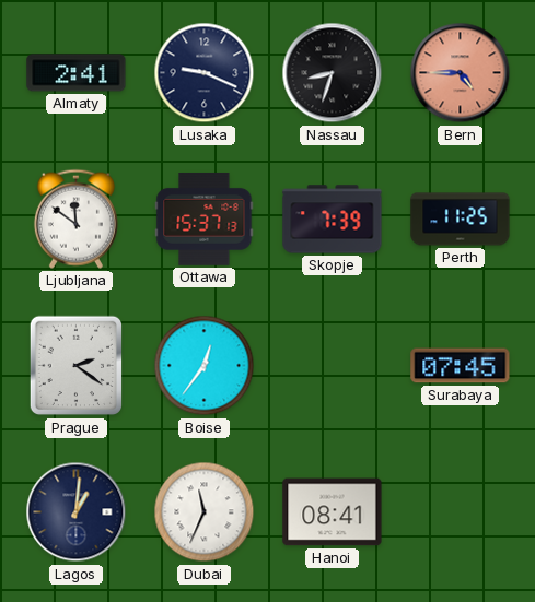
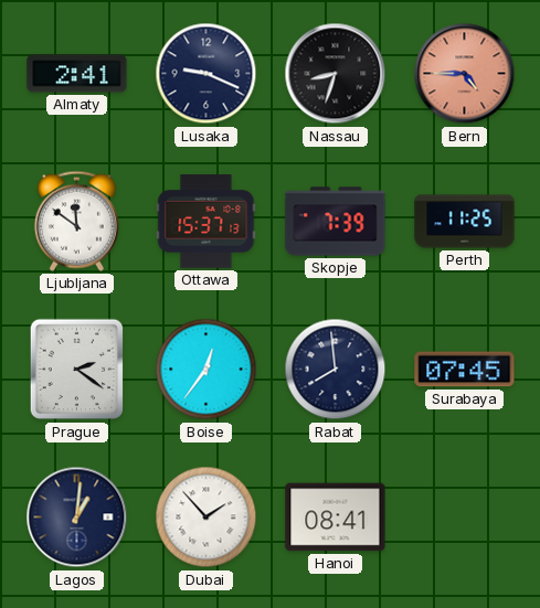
Rabat: none -> 7:59
Dubai: 11:34 -> 1:53
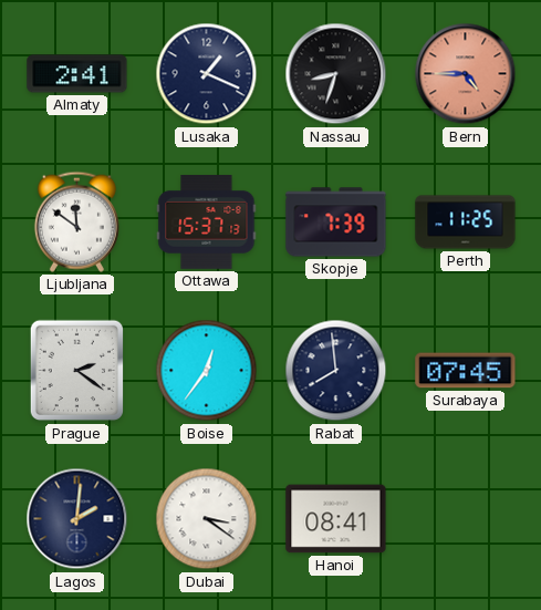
Lusaka: 9:19 -> 1:19
Lagos: 1:01 -> 2:01
Dubai: 1:53 -> 3:21
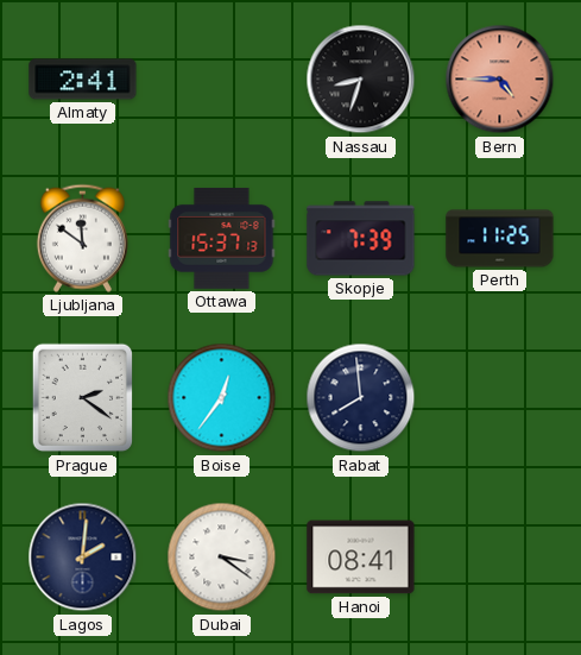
Lusaka: 1:19 -> none
Surabaya: 07:45 -> none
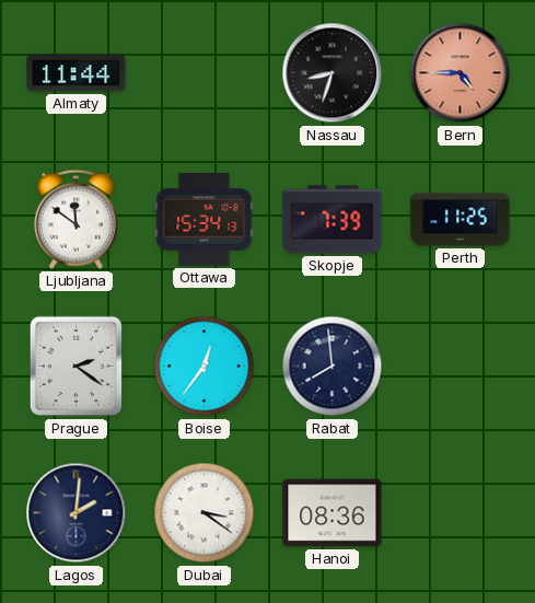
Almaty: 2:41 -> 11:44
Ottawa: 15:37 -> 15:34
Hanoi: 08:41 -> 08:36
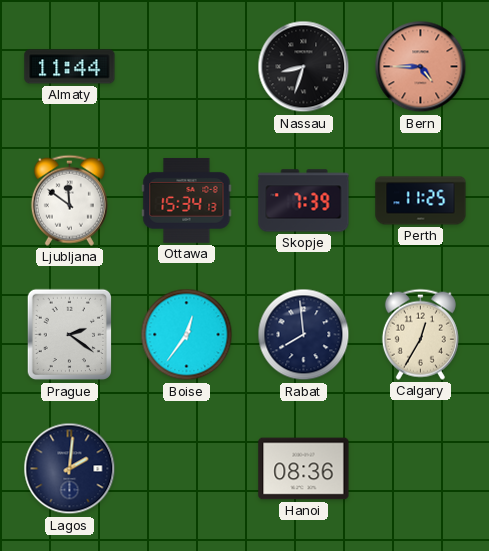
Calgary: none -> 12:35
Dubai: 3:21 -> none
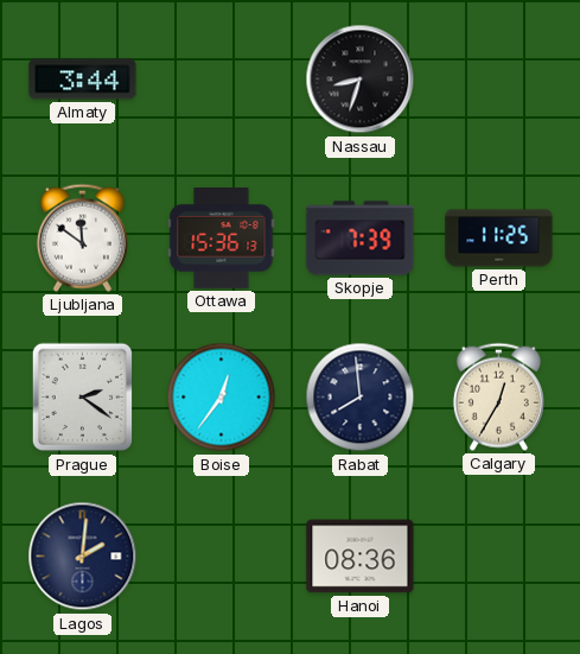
Almaty: 11:44 -> 3:44
Bern: 4:45 -> none
Ottawa: 15:34 -> 15:36
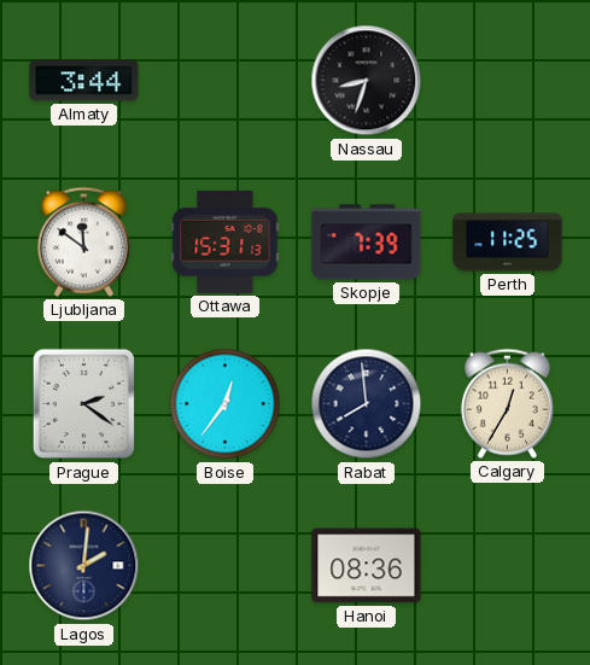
Ottawa: 15:36 -> 15:31
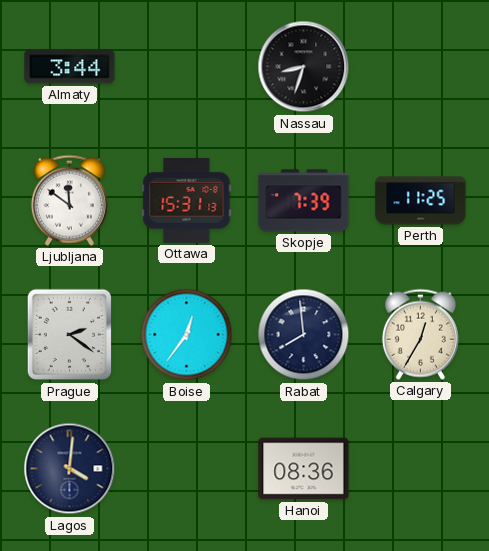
Lagos: 2:01 -> 4:01
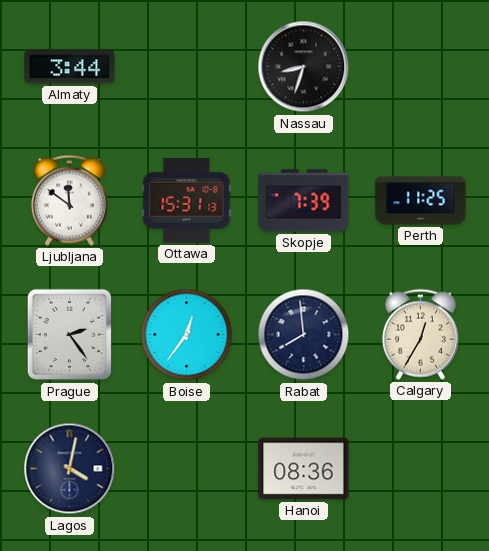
Prague: 2:21 -> 2:24
Lagos: 4:01 -> 4:02
